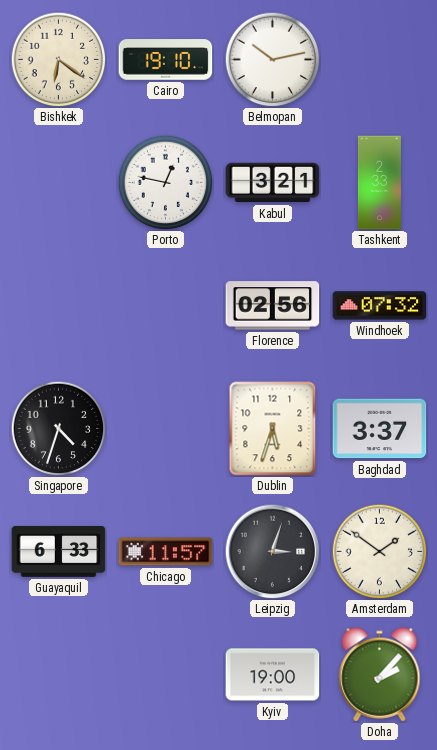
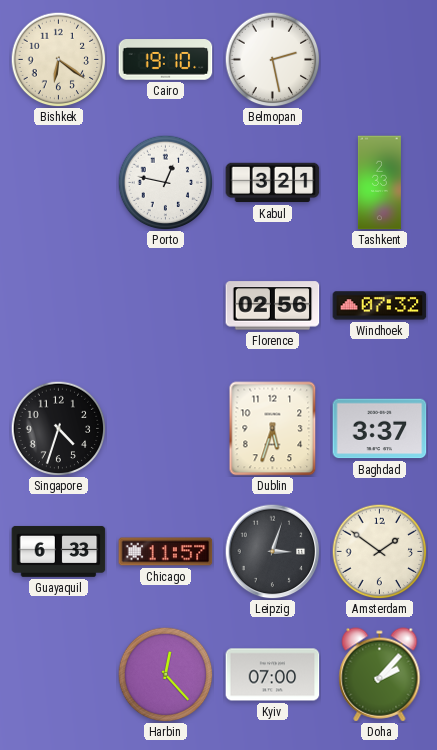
Belmopan: 10:13 -> 2:28
Harbin: none -> 12:23
Kyiv: 19:00 -> 07:00
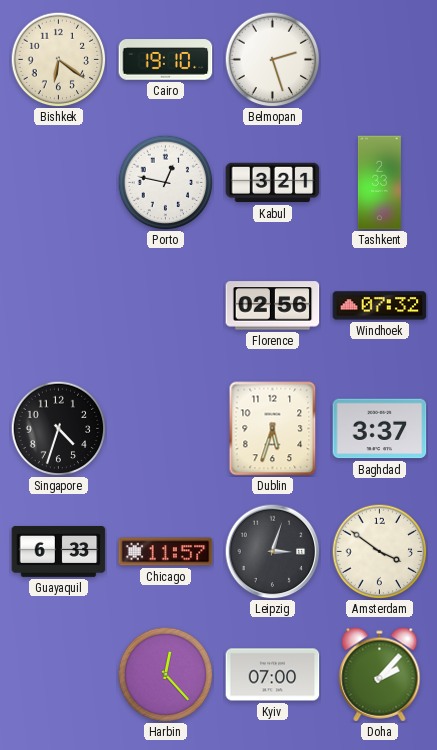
Belmopan: 2:28 -> 2:27
Amsterdam: 1:51 -> 3:51
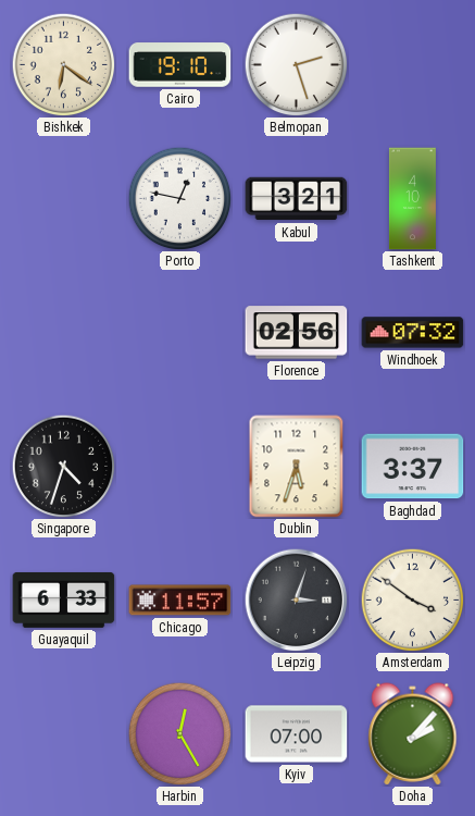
Tashkent: 2:33 -> 4:10
Harbin: 12:23 -> 12:25
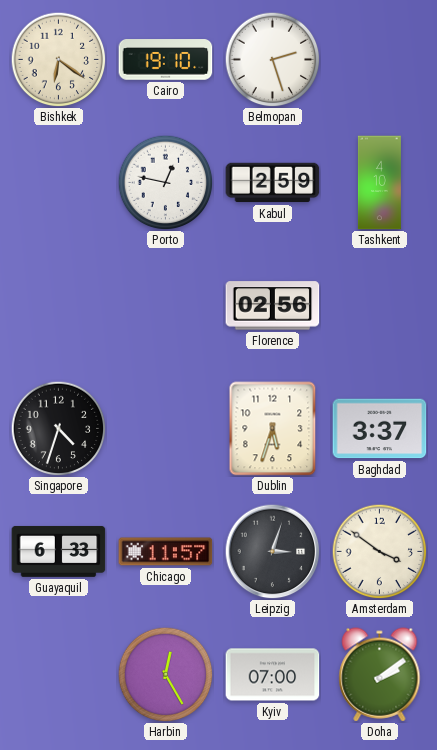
Kabul: 3:21 -> 2:59
Windhoek: 07:32 -> none
Doha: 2:07 -> 2:09
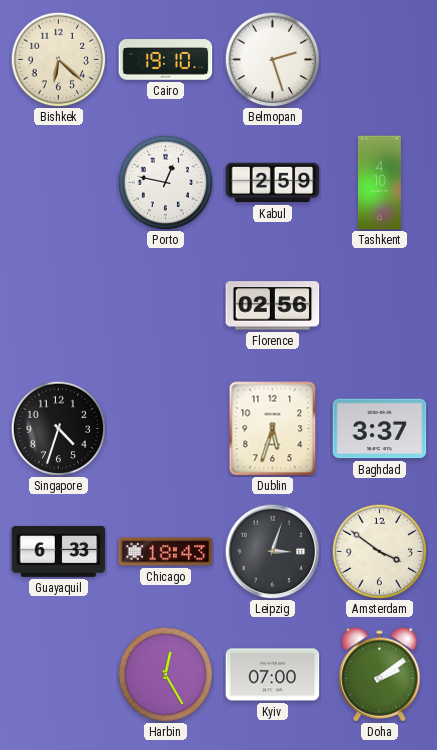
Bishkek: 6:21 -> 6:22
Chicago: 11:57 -> 18:43
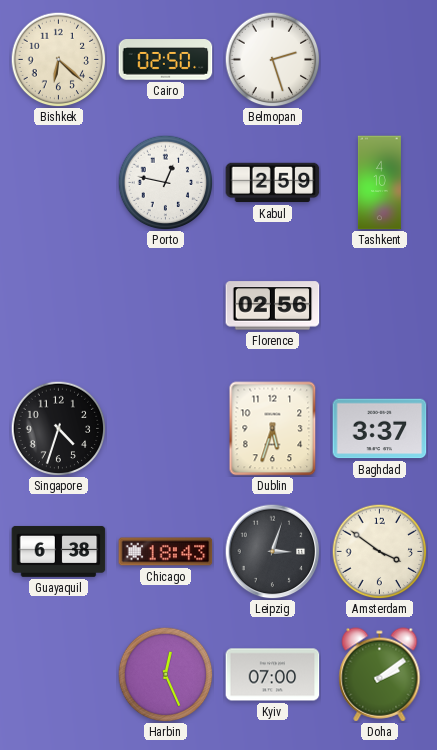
Cairo: 19:10 -> 02:50
Guayaquil: 6:33 -> 6:38
Harbin: 12:25 -> 12:26
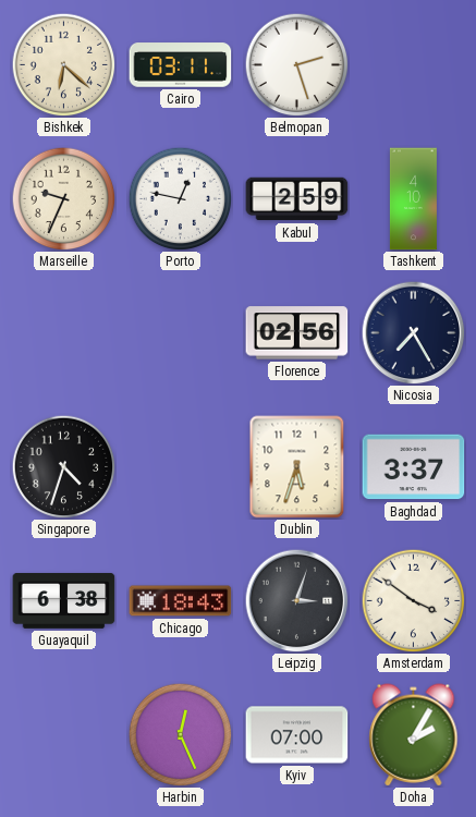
Cairo: 02:50 -> 03:11
Marseille: none -> 9:34
Nicosia: none -> 7:25
Doha: 2:09 -> 2:05
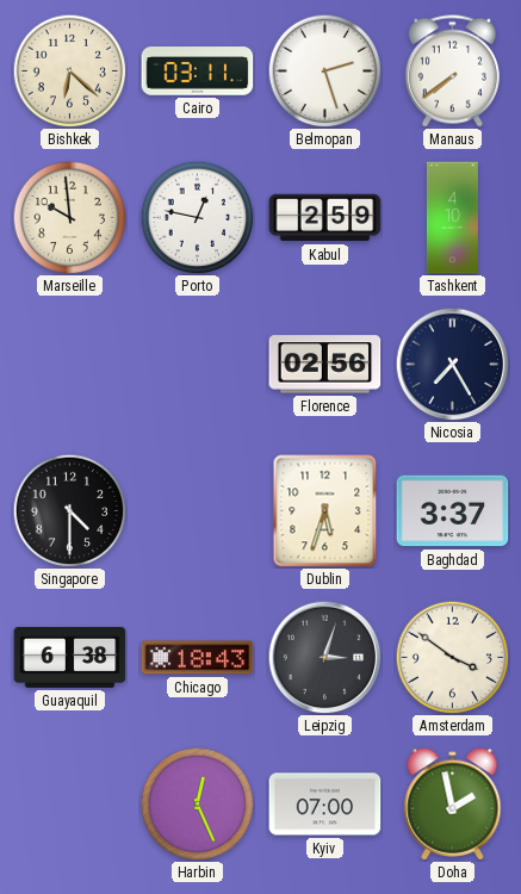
Manaus: none -> 7:39
Marseille: 9:34 -> 9:59
Singapore: 4:33 -> 4:30
Doha: 2:05 -> 1:58
